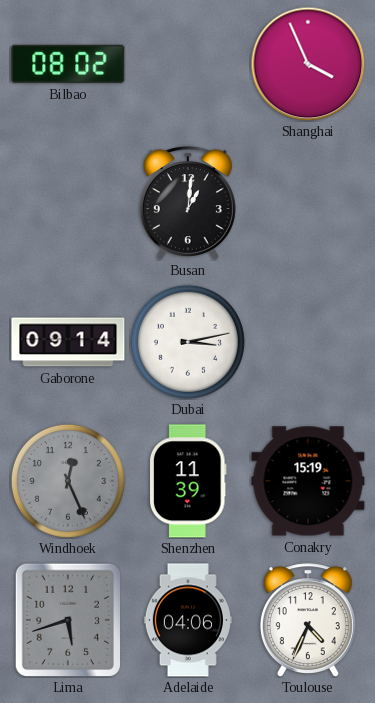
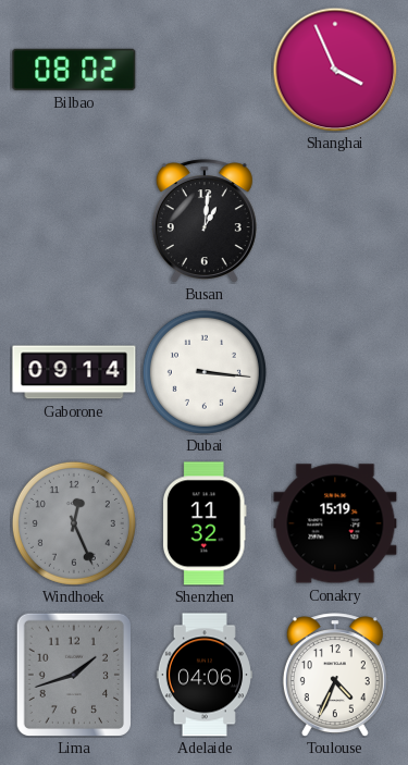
Dubai: 3:13 -> 3:16
Shenzhen: 11:39 -> 11:32
Lima: 5:42 -> 1:42
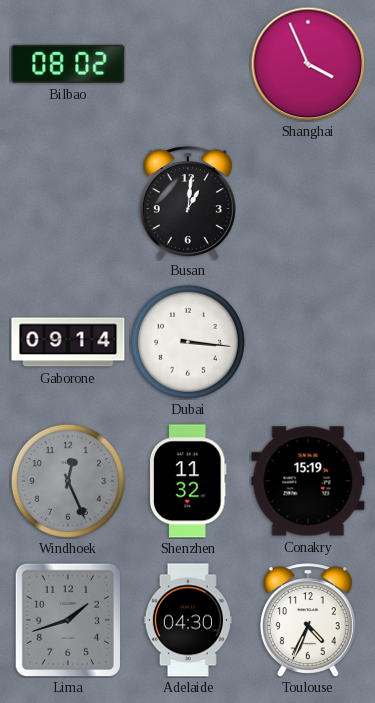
Adelaide: 04:06 -> 04:30
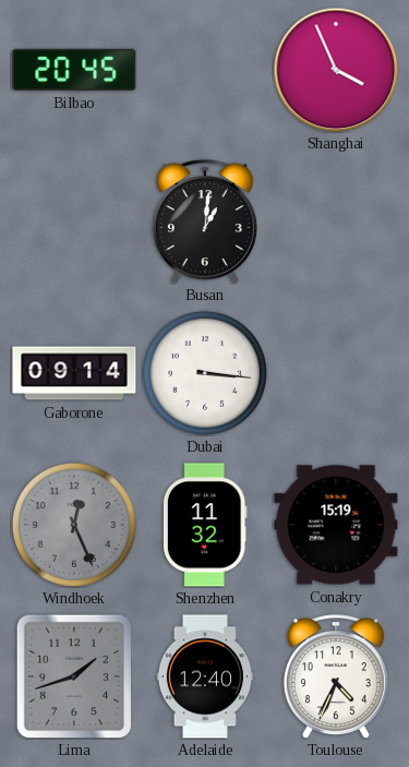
Bilbao: 08:02 -> 20:45
Adelaide: 04:30 -> 12:40
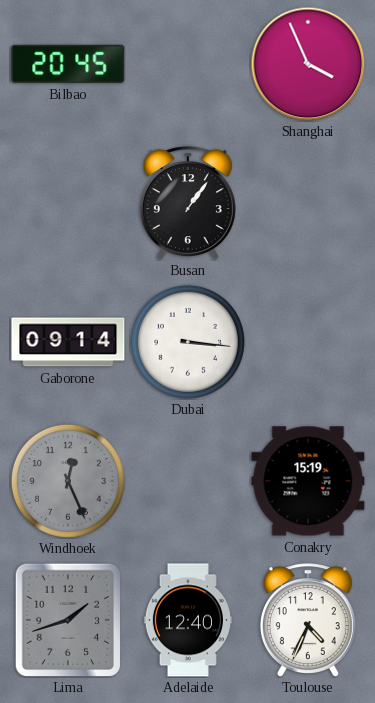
Busan: 1:01 -> 1:06
Shenzhen: 11:32 -> none
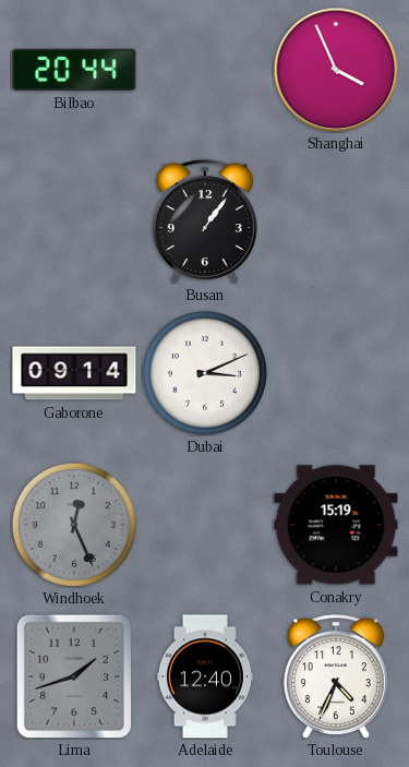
Bilbao: 20:45 -> 20:44
Dubai: 3:16 -> 3:11
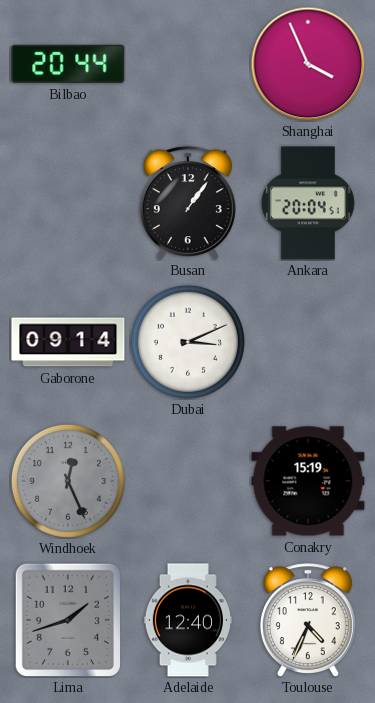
Ankara: none -> 20:04
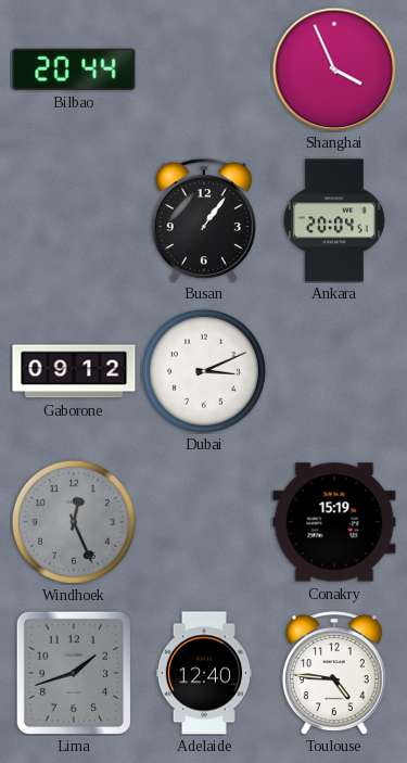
Gaborone: 09:14 -> 09:12
Toulouse: 4:34 -> 4:46
